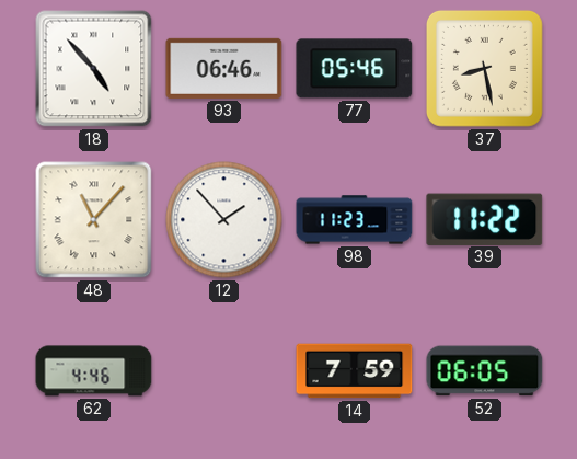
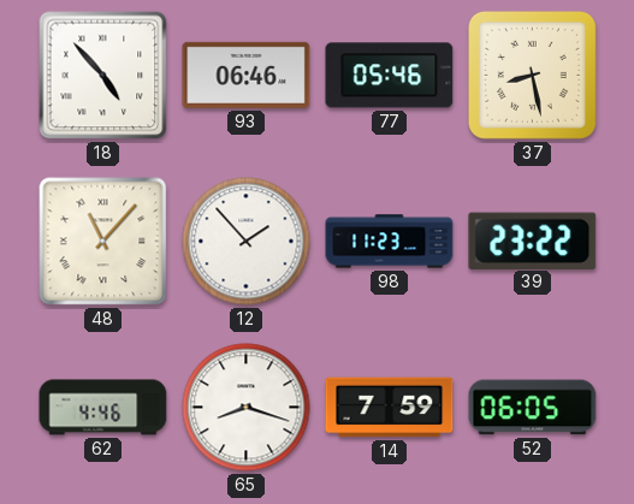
39: 11:22 -> 23:22
65: none -> 8:18
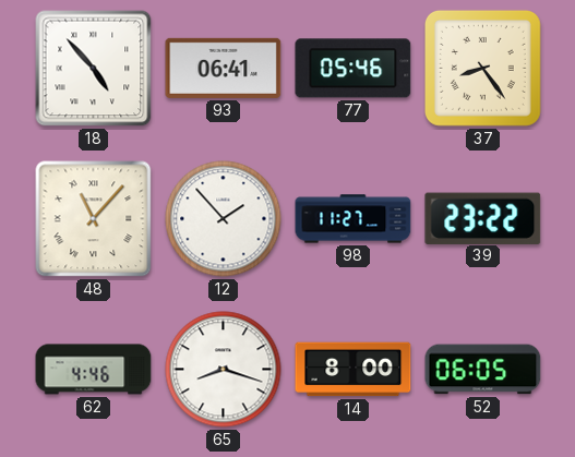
93: 06:46 -> 06:41
37: 8:28 -> 8:24
98: 11:23 -> 11:27
14: 7:59 -> 8:00
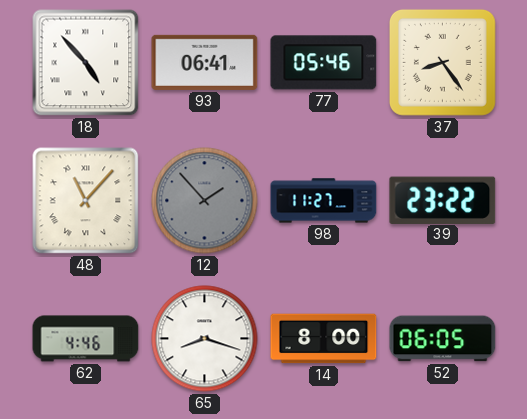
12 dial: white -> grey
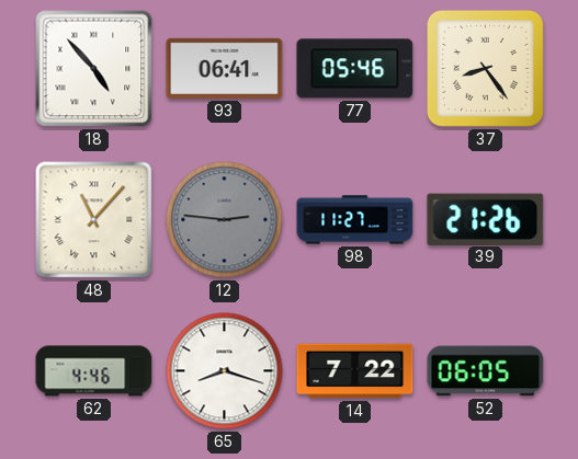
12: 1:53 -> 2:46
39: 23:22 -> 21:26
14: 8:00 -> 7:22
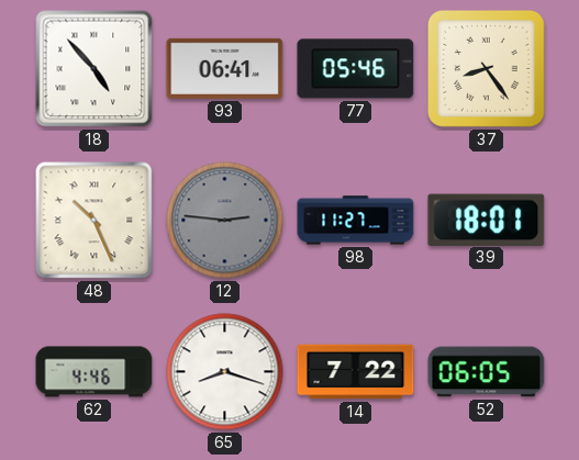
48: 11:07 -> 10:26
39: 21:26 -> 18:01
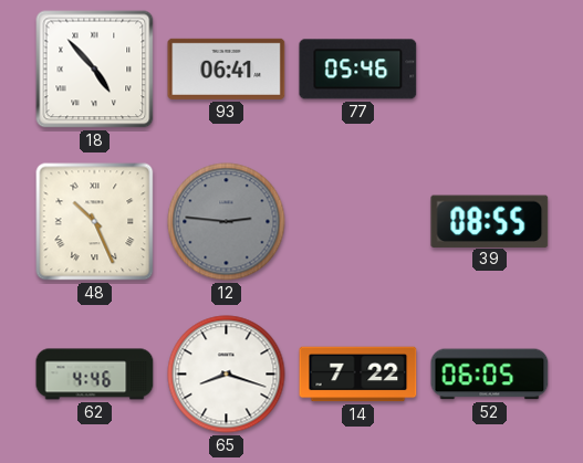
37: 8:24 -> none
98: 11:27 -> none
39: 18:01 -> 08:55
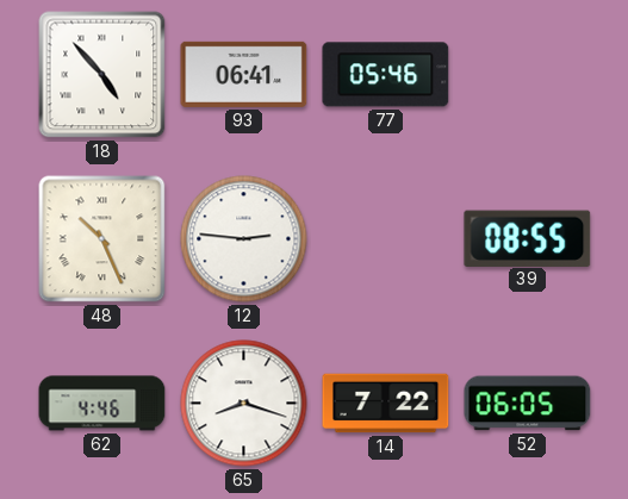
12 dial: grey -> white
